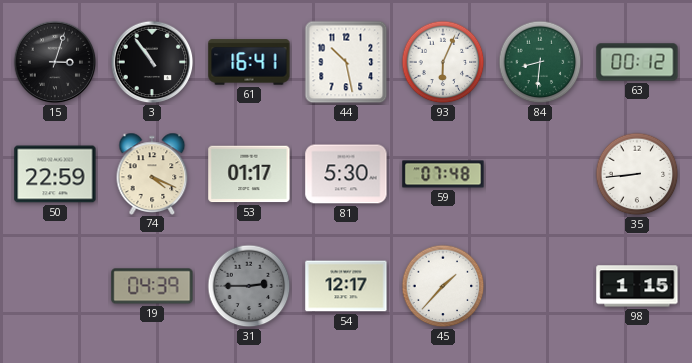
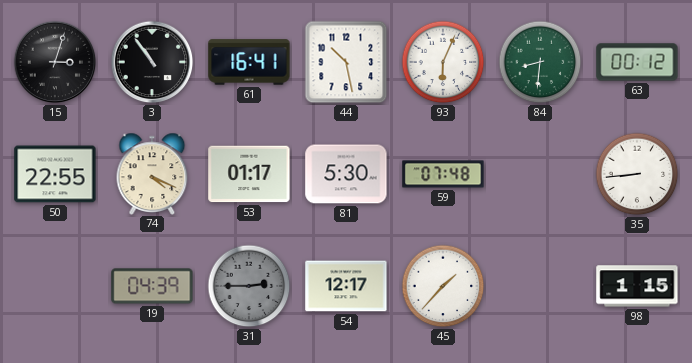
50: 22:59 -> 22:55
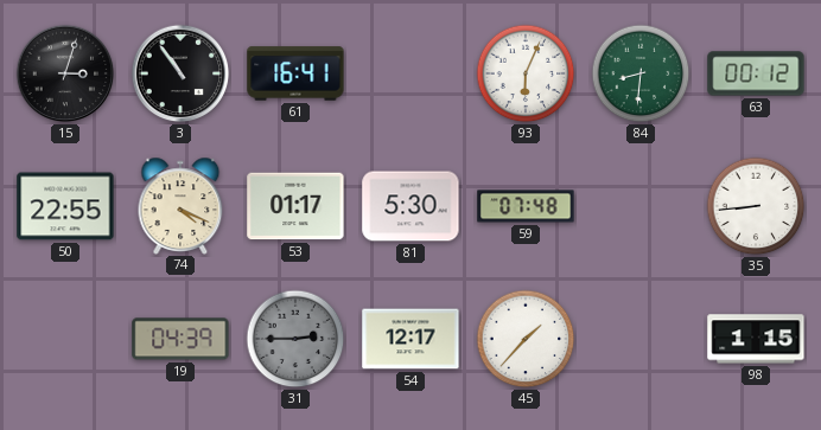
44: 10:28 -> none
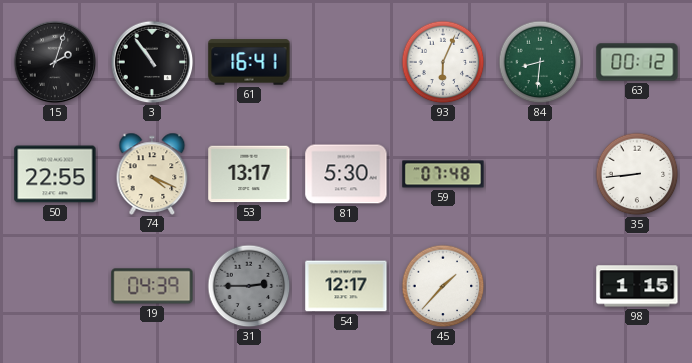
15: 3:03 -> 2:03
53: 01:17 -> 13:17
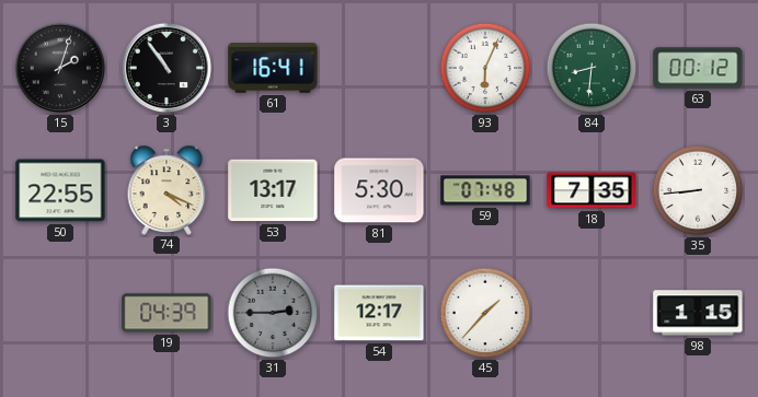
18: none -> 7:35
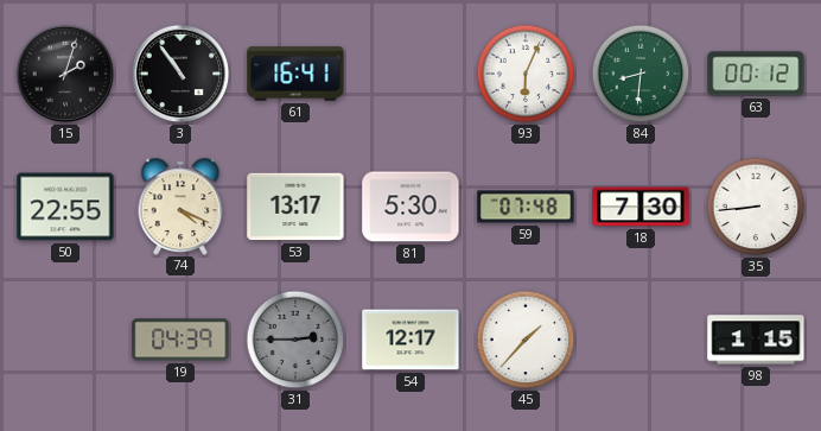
18: 7:35 -> 7:30
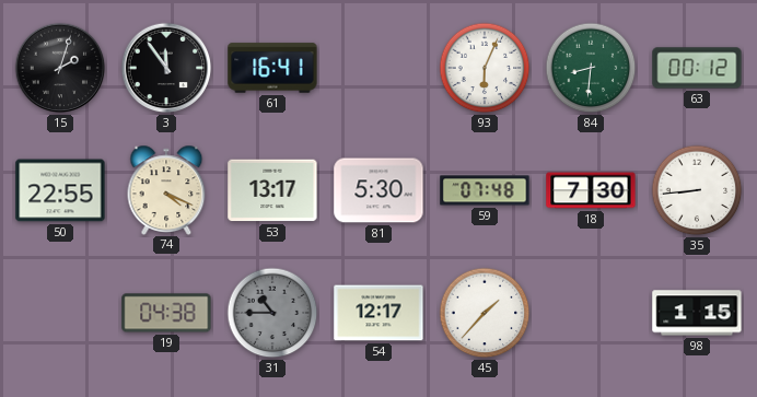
3: 10:54 -> 11:54
19: 04:39 -> 04:38
31: 2:45 -> 10:45
